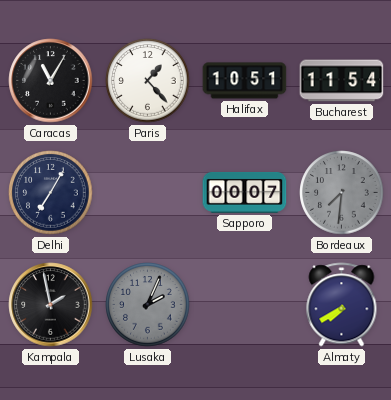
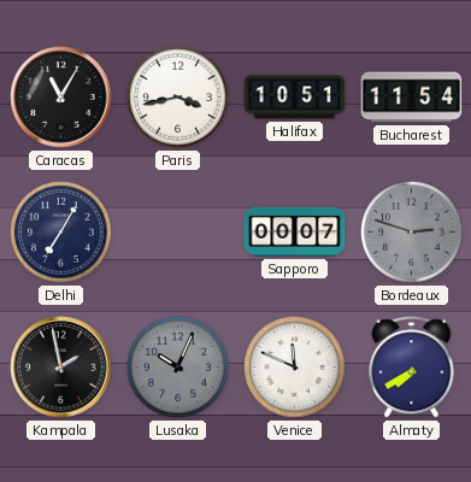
Paris: 1:23 -> 3:43
Bordeaux: 7:31 -> 2:48
Lusaka: 2:04 -> 10:04
Venice: none -> 11:49
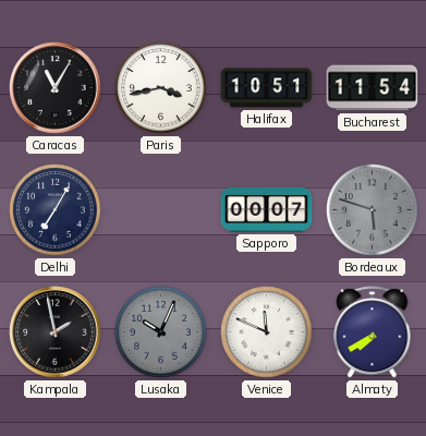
Bordeaux: 2:48 -> 5:48
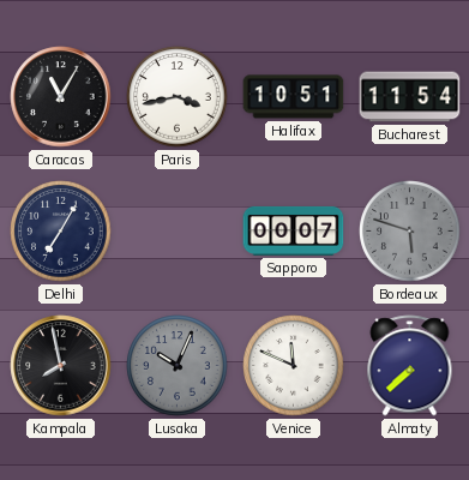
Kampala: 1:58 -> 7:58
Almaty: 7:40 -> 7:38
